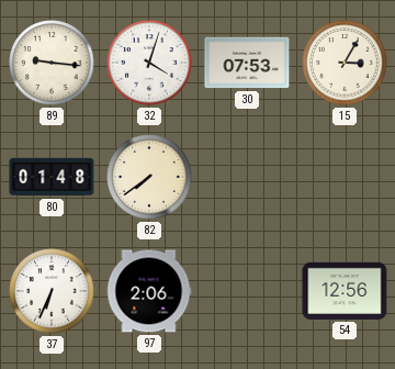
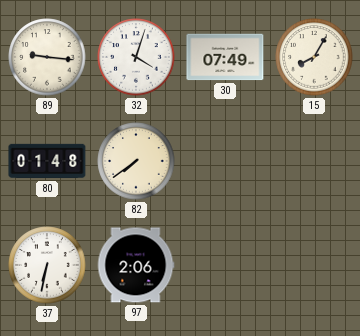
30: 07:53 -> 07:49
15: 3:05 -> 8:05
37: 6:34 -> 6:32
54: 12:56 -> none
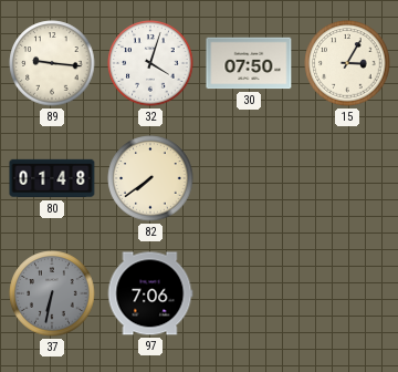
30: 07:49 -> 07:50
15: 8:05 -> 3:05
37 dial: white -> grey
97: 2:06 -> 7:06
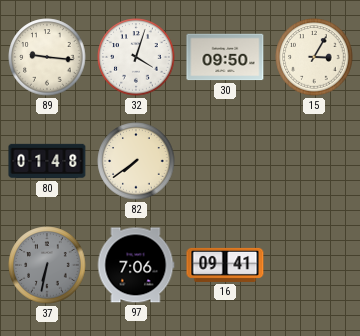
30: 07:50 -> 09:50
16: none -> 09:41
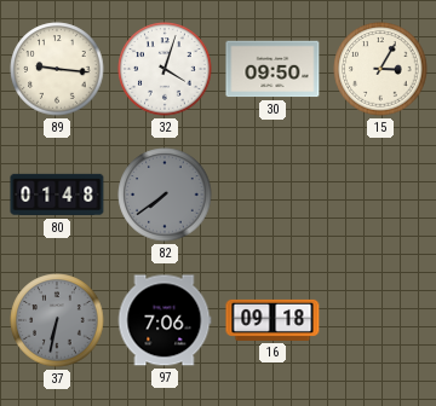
82 dial: cream -> grey
16: 09:41 -> 09:18
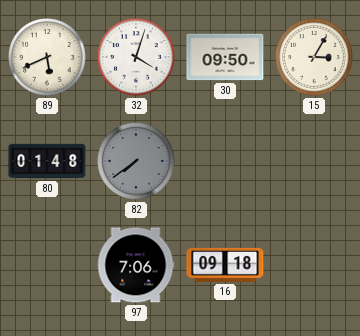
89: 9:16 -> 5:41
37: 6:32 -> none
